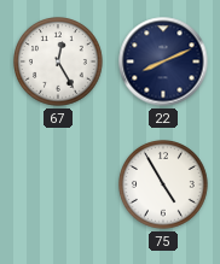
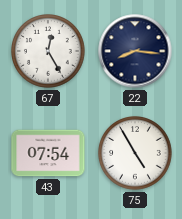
22: 8:11 -> 8:16
43: none -> 07:54
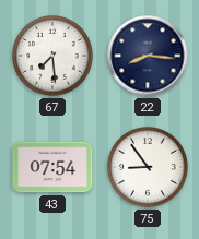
67: 12:25 -> 7:29
75: 4:55 -> 8:54
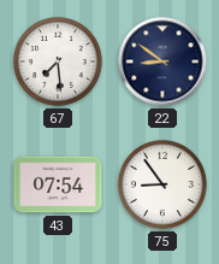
22: 8:16 -> 8:51
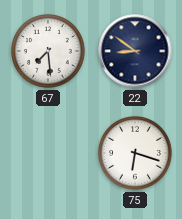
43: 07:54 -> none
75: 8:54 -> 6:18
